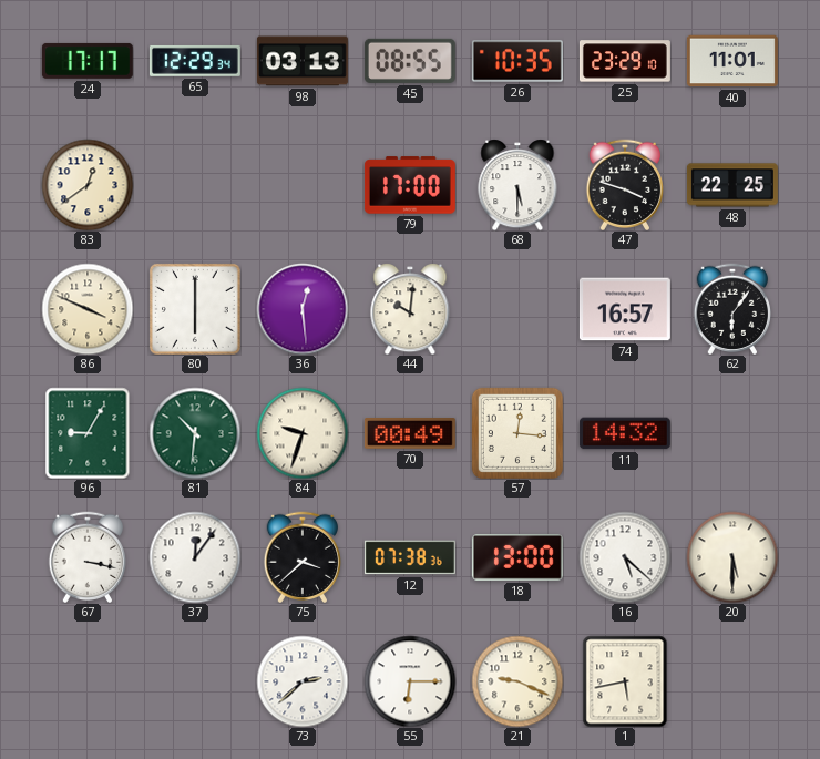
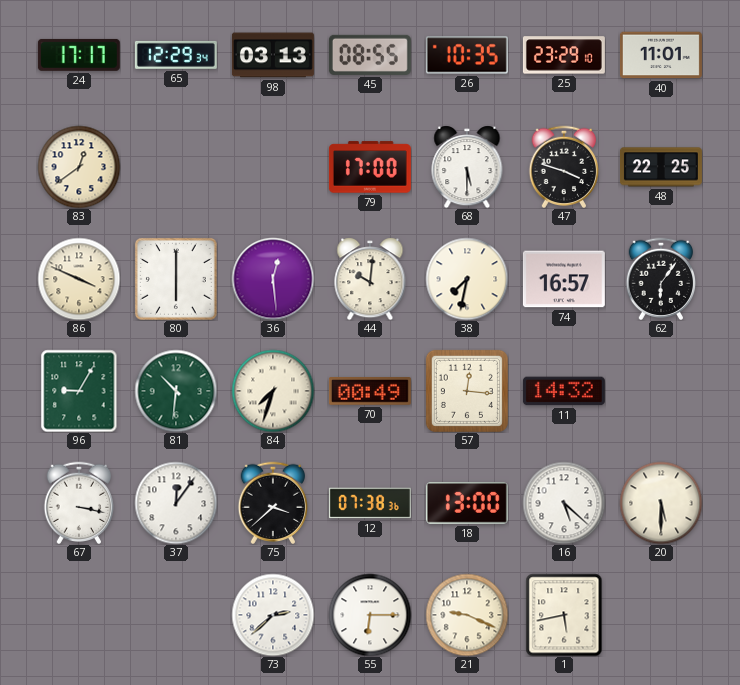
38: none -> 7:32
84: 9:33 -> 7:33
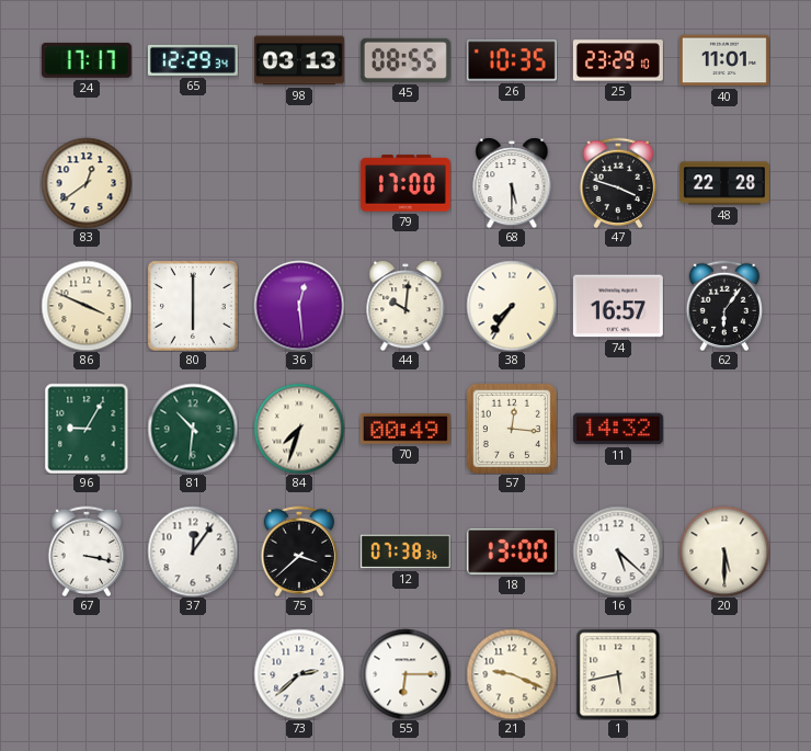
48: 22:25 -> 22:28
38: 7:32 -> 7:36
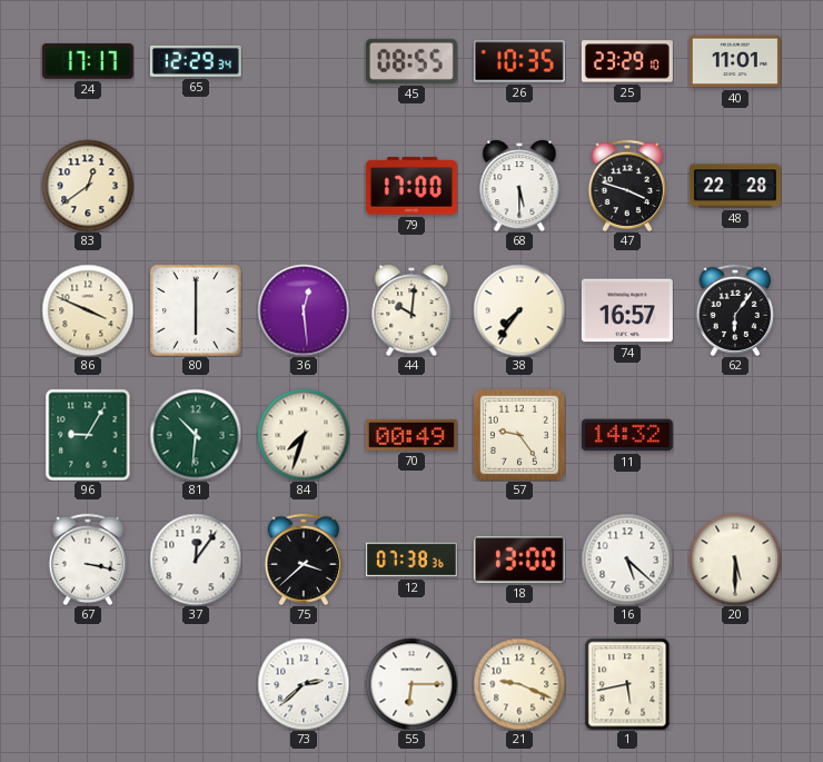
98: 03:13 -> none
57: 12:16 -> 9:24
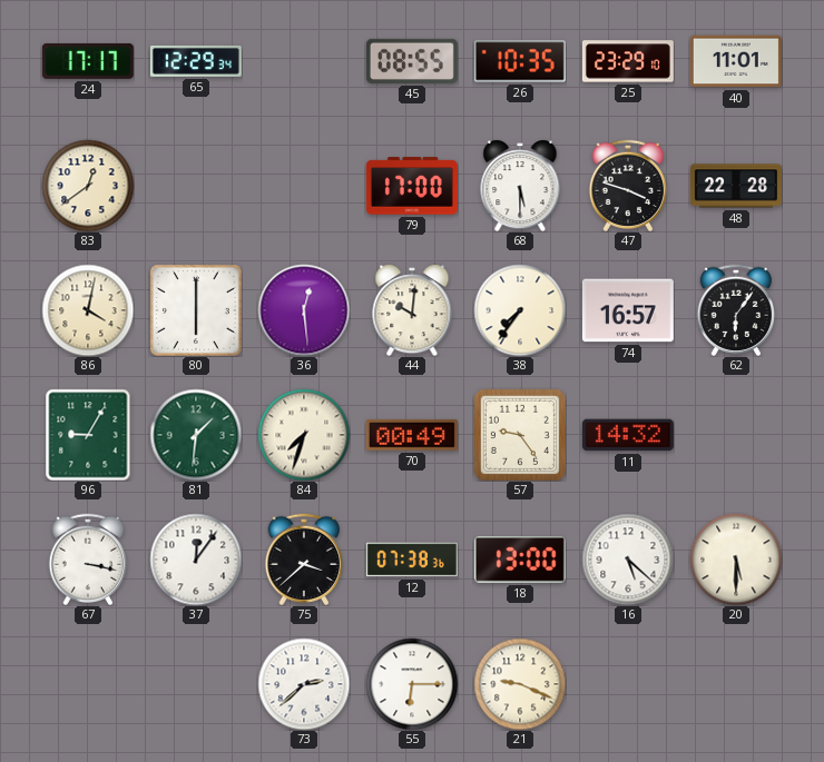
86: 3:49 -> 4:02
81: 10:31 -> 1:31
1: 5:43 -> none
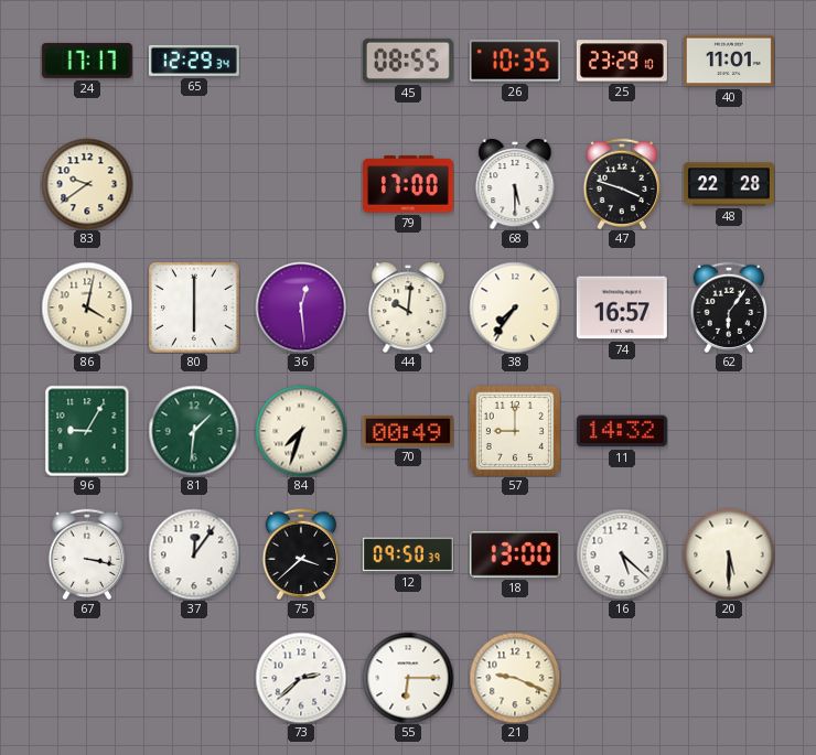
83: 12:39 -> 9:39
57: 9:24 -> 9:00
12: 07:38 -> 09:50
